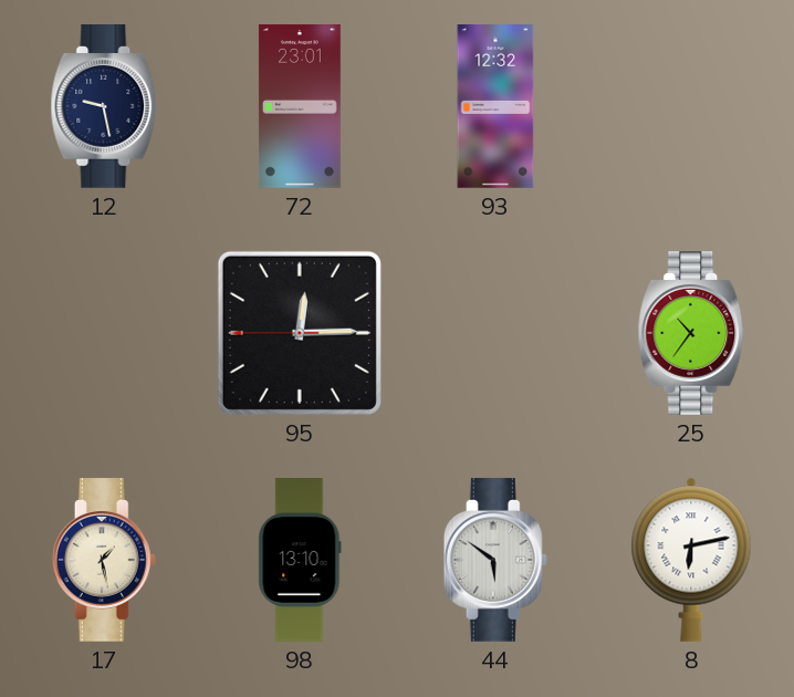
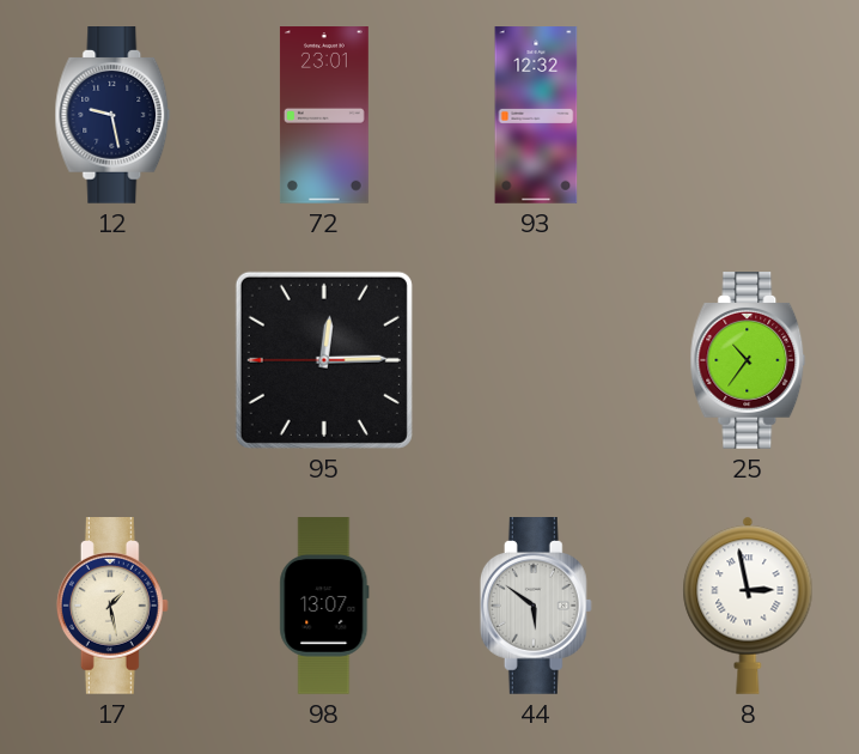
98: 13:10 -> 13:07
8: 6:13 -> 2:58
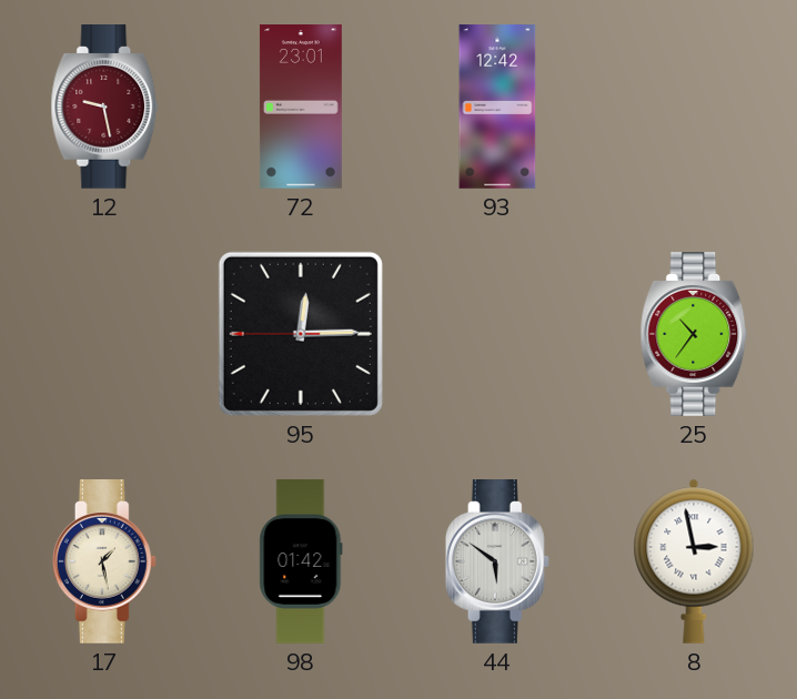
12 dial: navy -> burgundy
93: 12:32 -> 12:42
98: 13:07 -> 01:42
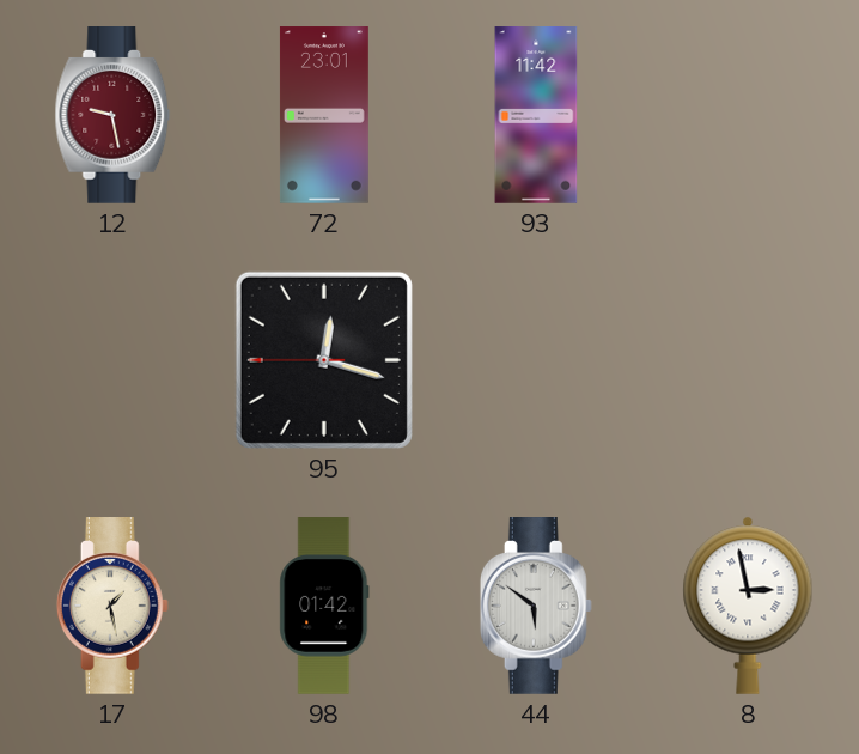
93: 12:42 -> 11:42
95: 12:14 -> 12:17
25: 10:36 -> none
